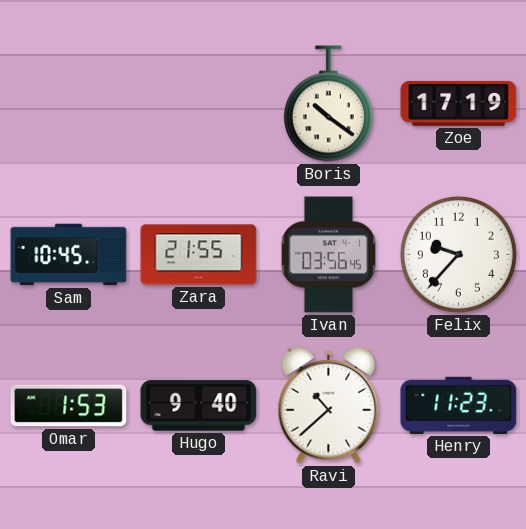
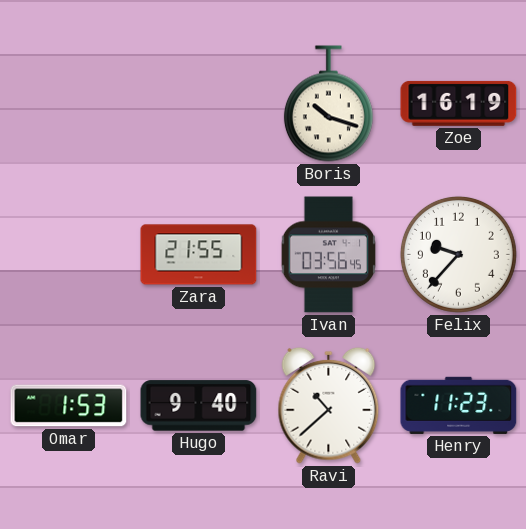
Boris: 10:21 -> 10:18
Zoe: 17:19 -> 16:19
Sam: 10:45 -> none
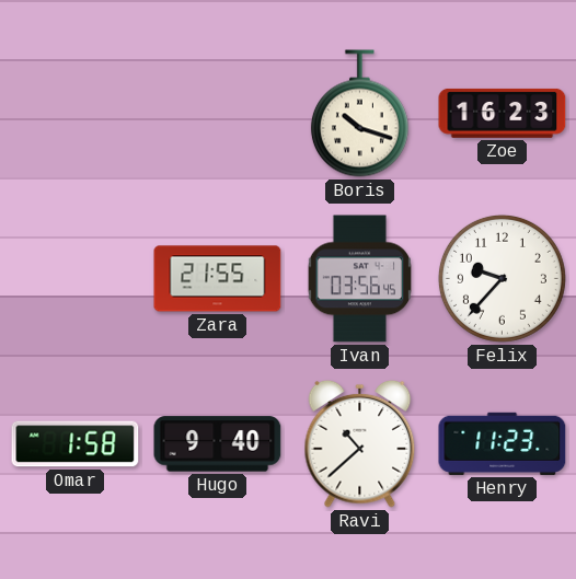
Zoe: 16:19 -> 16:23
Omar: 1:53 -> 1:58
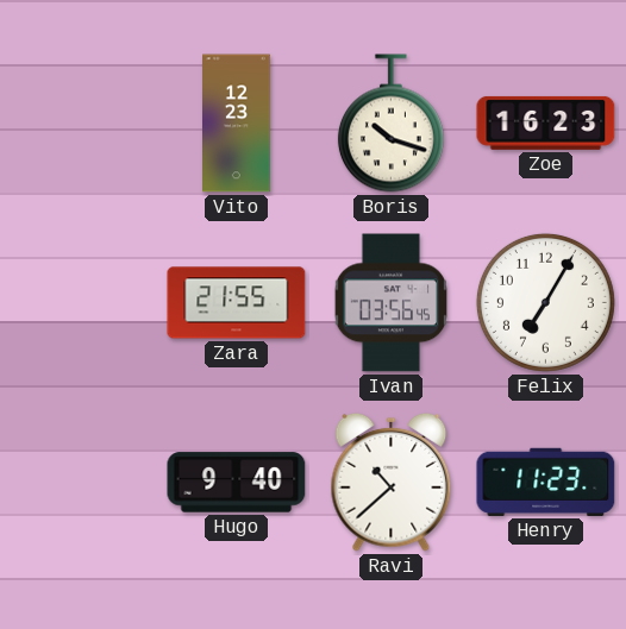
Vito: none -> 12:23
Felix: 9:37 -> 7:05
Omar: 1:58 -> none
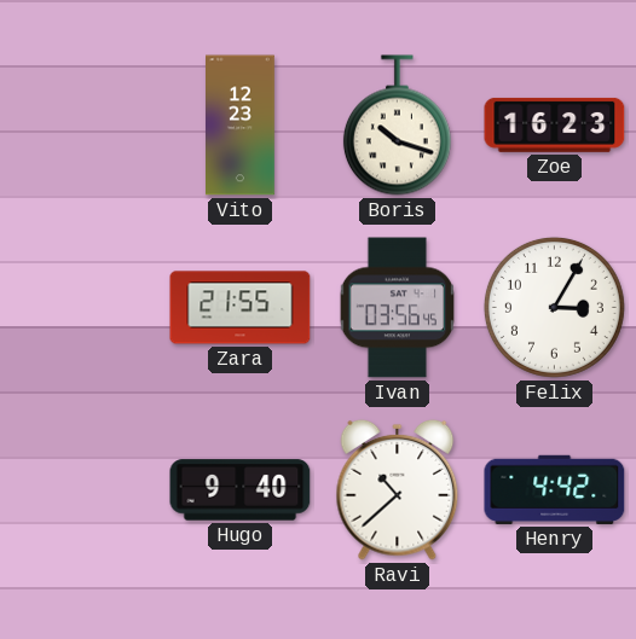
Felix: 7:05 -> 3:05
Henry: 11:23 -> 4:42
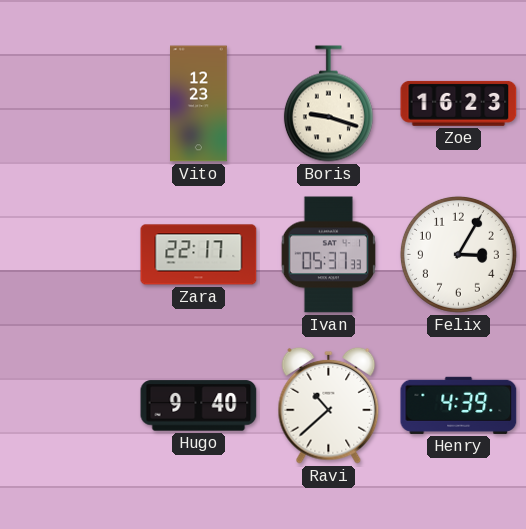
Boris: 10:18 -> 9:18
Zara: 21:55 -> 22:17
Ivan: 03:56 -> 05:37
Henry: 4:42 -> 4:39
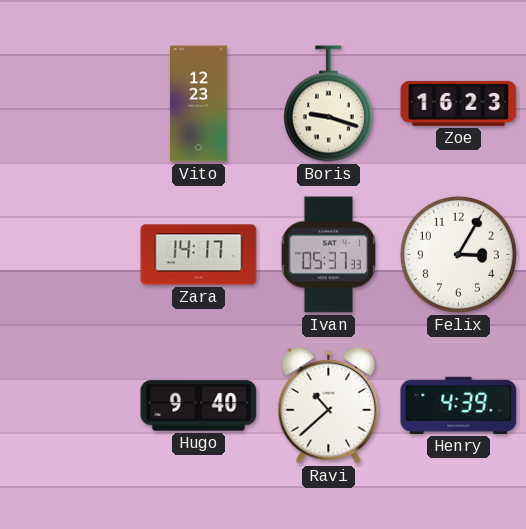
Zara: 22:17 -> 14:17
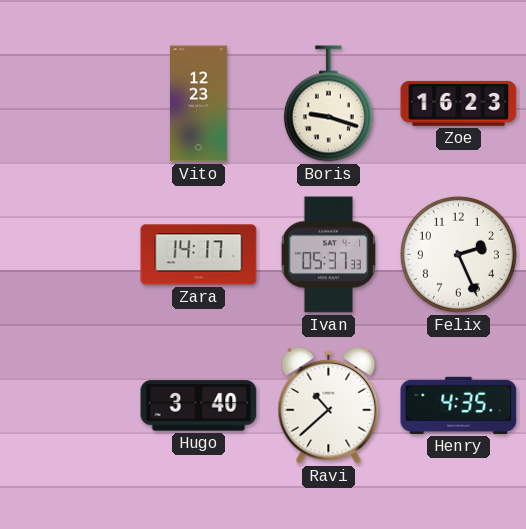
Felix: 3:05 -> 2:26
Hugo: 9:40 -> 3:40
Henry: 4:39 -> 4:35
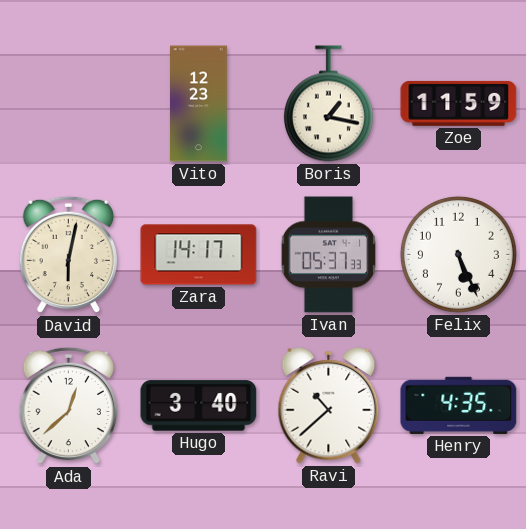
Boris: 9:18 -> 1:17
Zoe: 16:23 -> 11:59
David: none -> 6:02
Felix: 2:26 -> 5:26
Ada: none -> 12:38
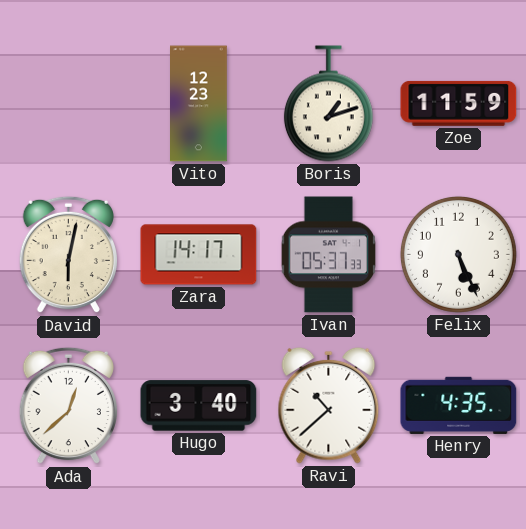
Boris: 1:17 -> 1:12
